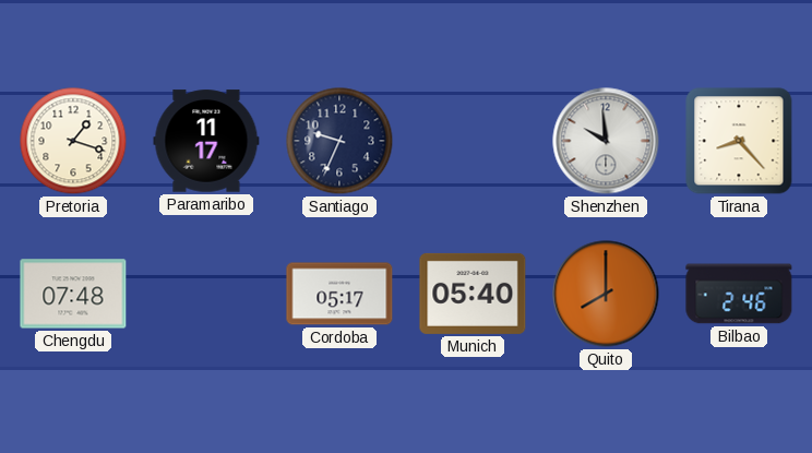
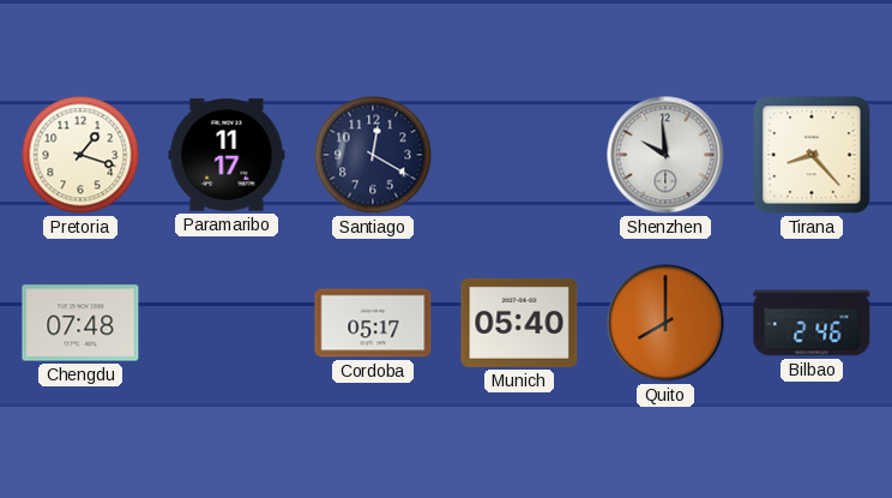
Santiago: 9:34 -> 12:20
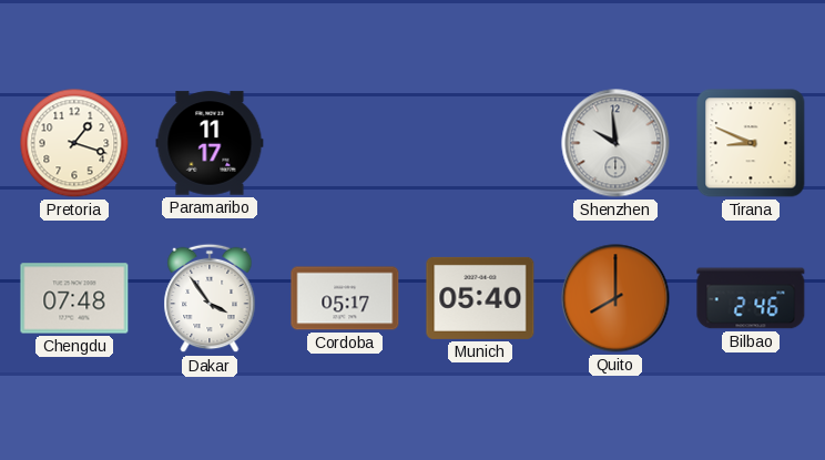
Santiago: 12:20 -> none
Tirana: 8:23 -> 8:49
Dakar: none -> 3:54
